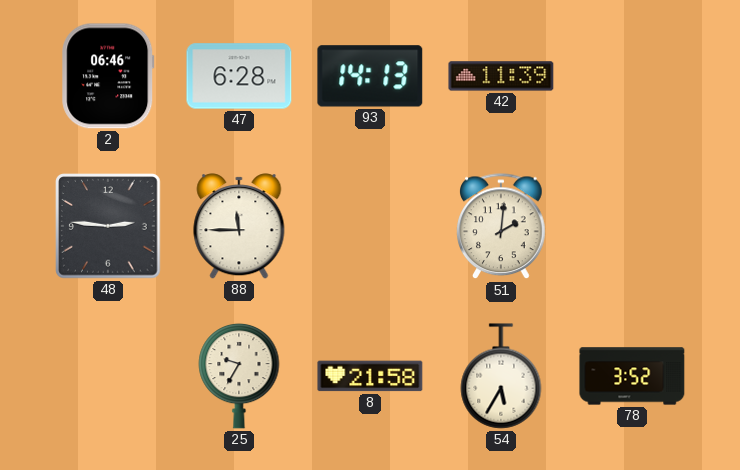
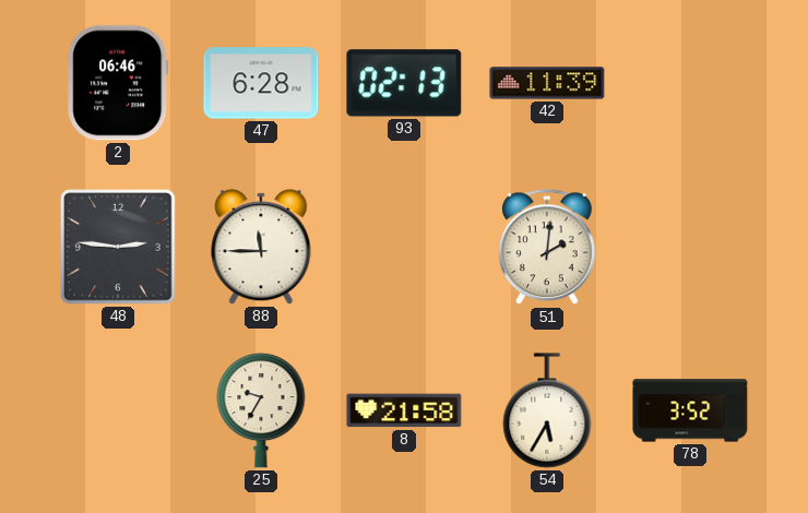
93: 14:13 -> 02:13
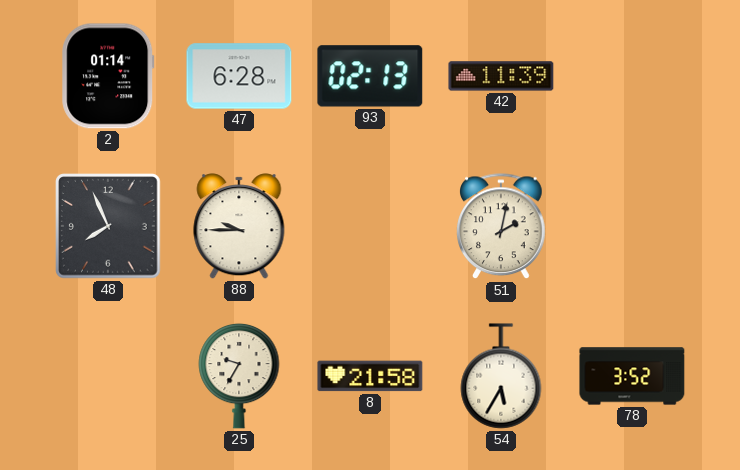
2: 06:46 -> 01:14
48: 2:46 -> 7:56
88: 11:45 -> 9:45
51: 2:01 -> 2:02
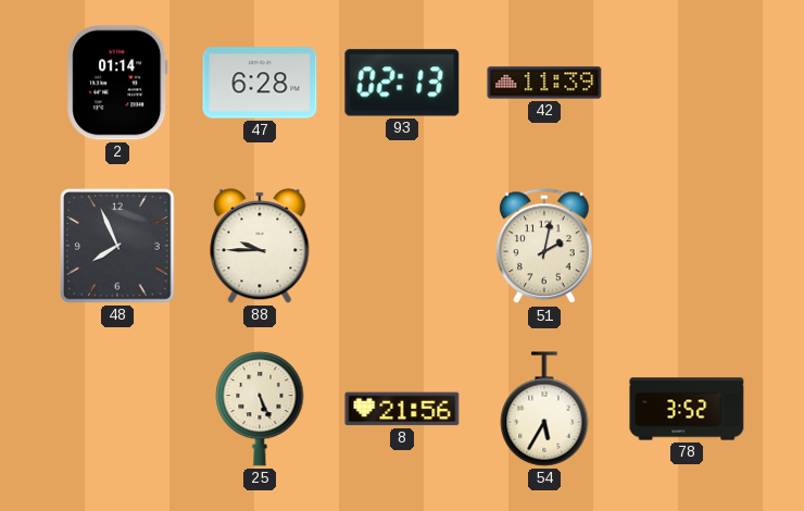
25: 9:35 -> 5:26
8: 21:58 -> 21:56
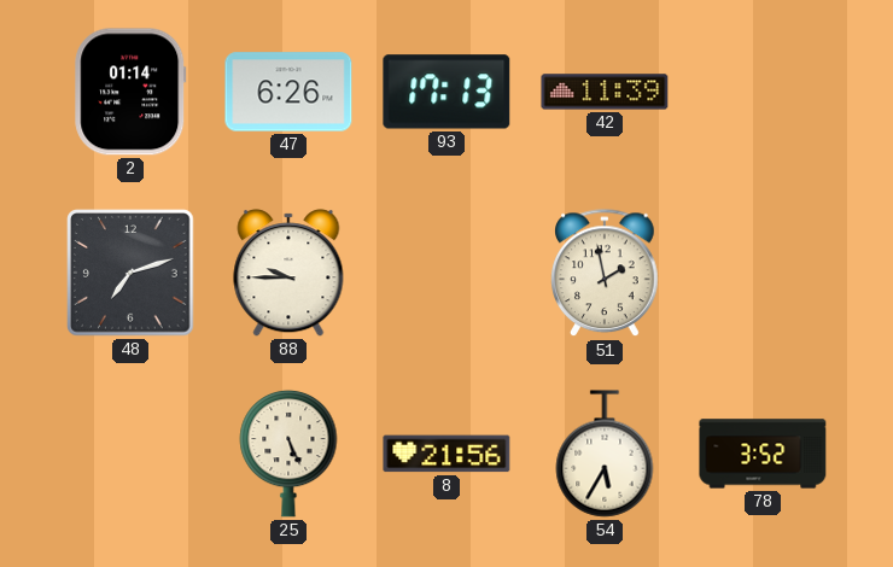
47: 6:28 -> 6:26
93: 02:13 -> 17:13
48: 7:56 -> 7:12
51: 2:02 -> 1:58
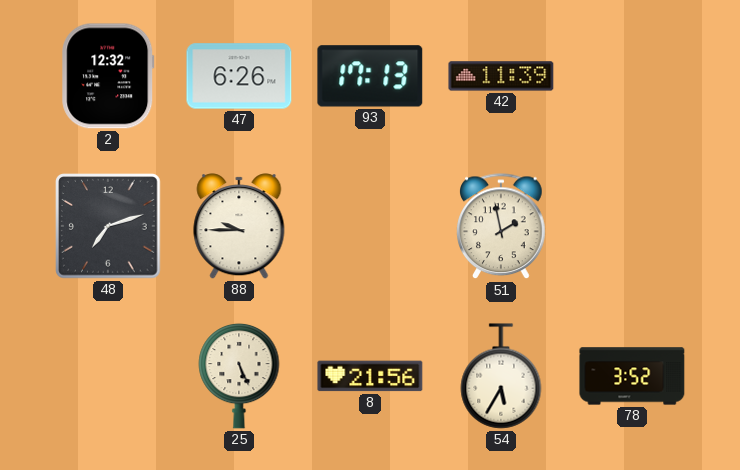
2: 01:14 -> 12:32
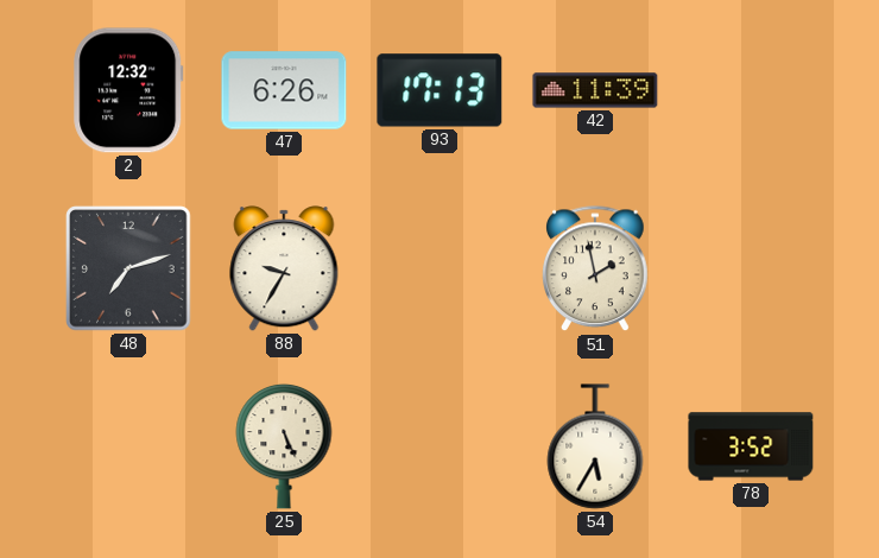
88: 9:45 -> 9:35
8: 21:56 -> none
